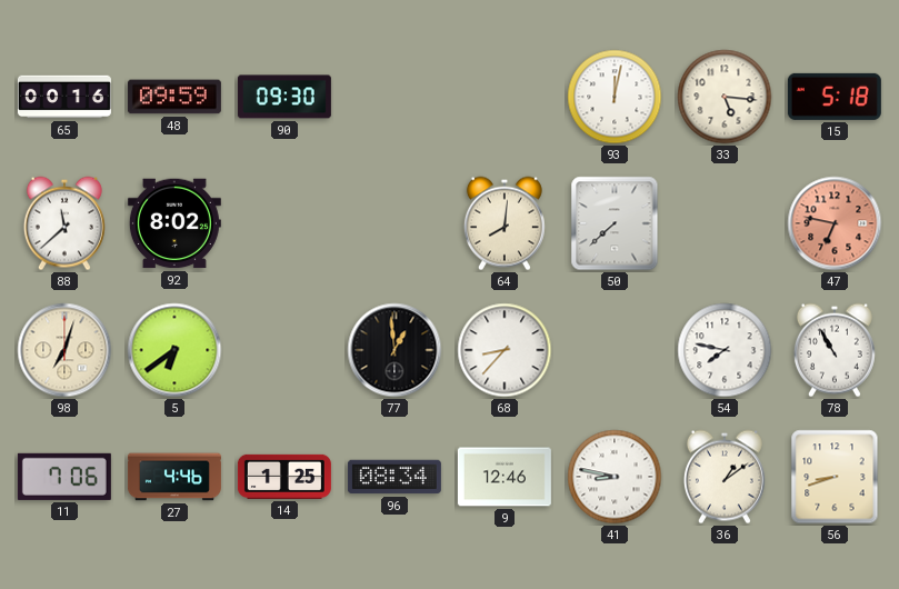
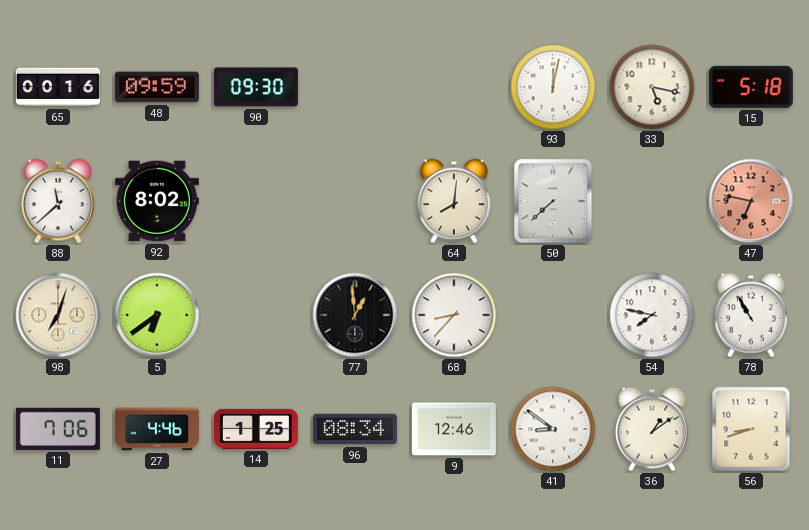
33: 5:16 -> 5:17
41: 8:47 -> 8:51
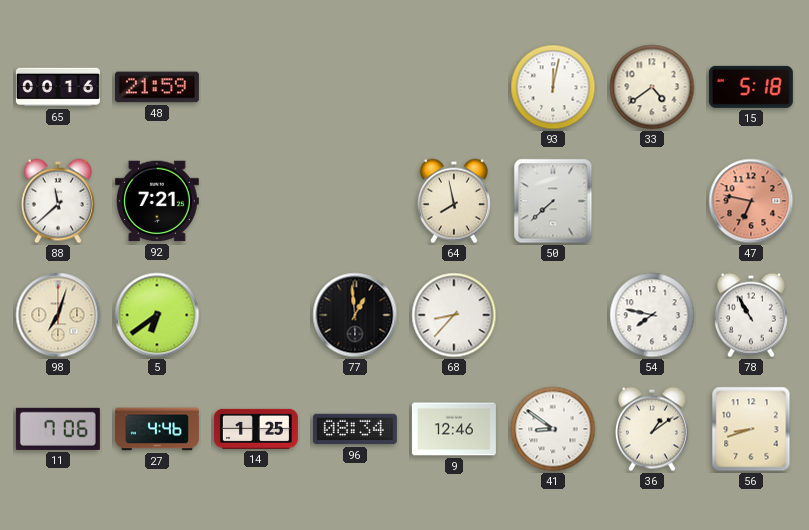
48: 09:59 -> 21:59
90: 09:30 -> none
33: 5:17 -> 4:39
92: 8:02 -> 7:21
64: 8:01 -> 7:58
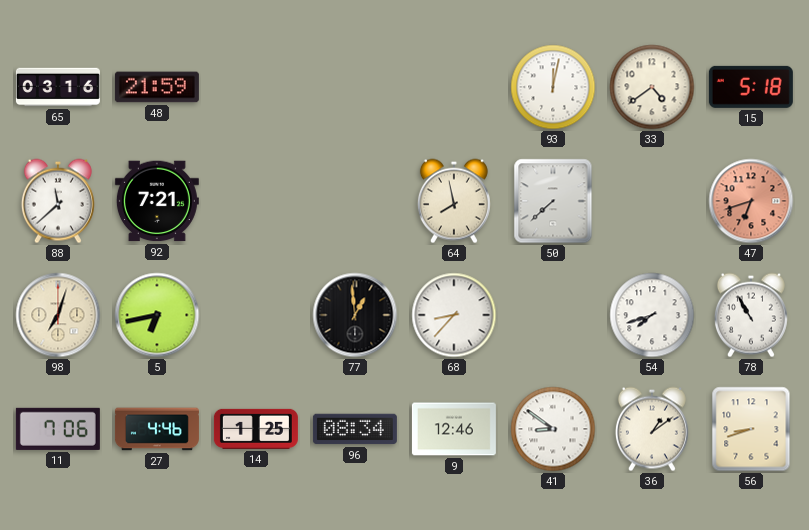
65: 00:16 -> 03:16
47: 6:47 -> 6:42
5: 6:39 -> 6:43
54: 7:47 -> 7:42
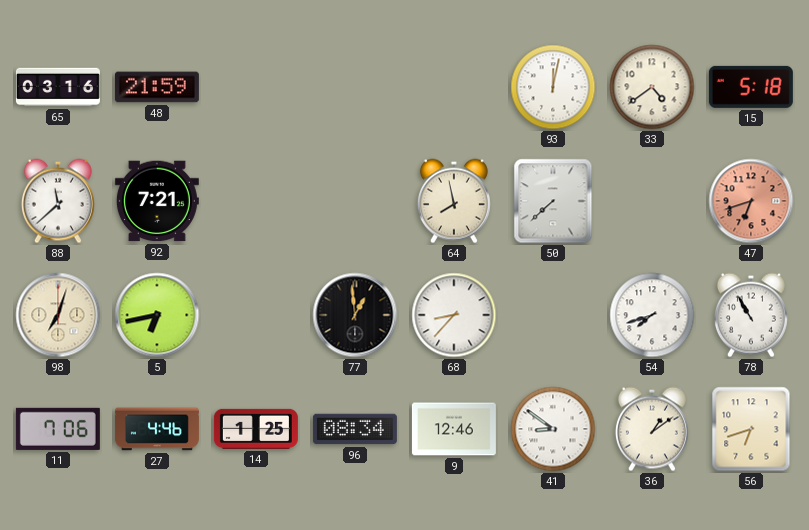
56: 8:42 -> 6:42
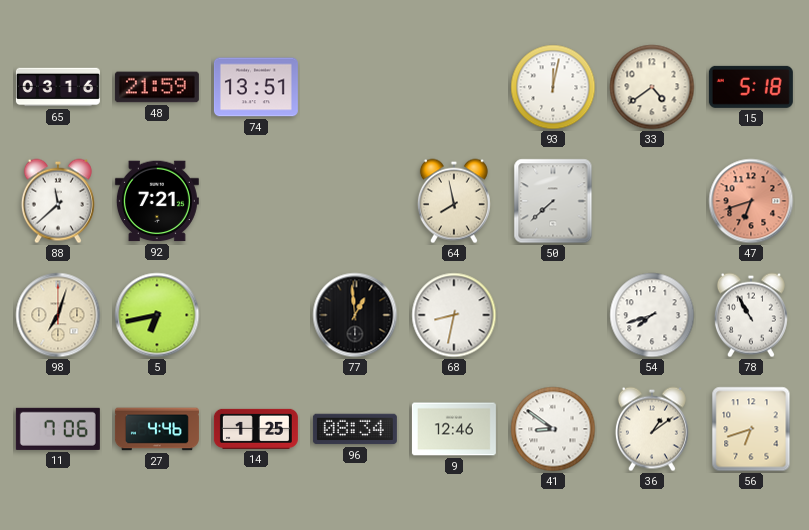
74: none -> 13:51
68: 8:37 -> 8:32
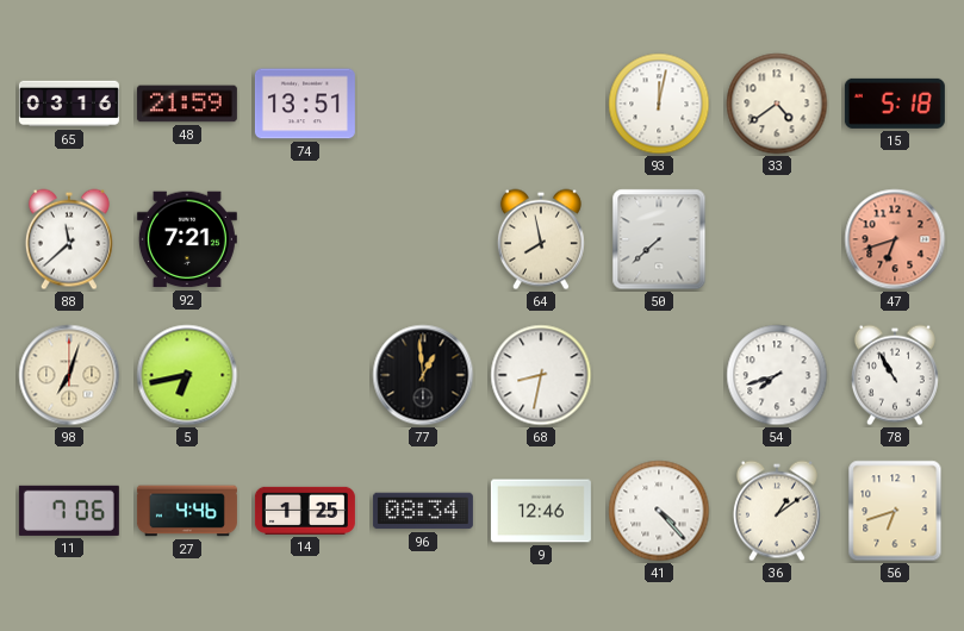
41: 8:51 -> 4:23
